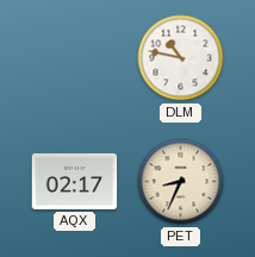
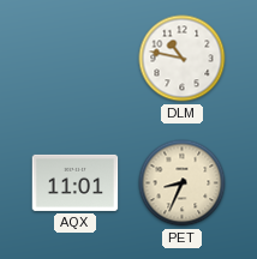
AQX: 02:17 -> 11:01
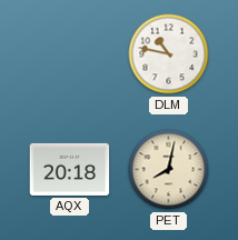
AQX: 11:01 -> 20:18
PET: 8:34 -> 8:02
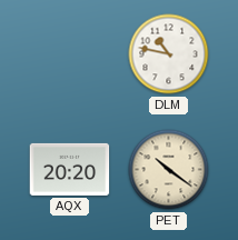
AQX: 20:18 -> 20:20
PET: 8:02 -> 10:21
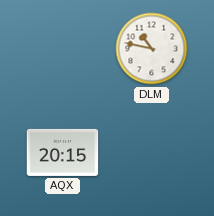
AQX: 20:20 -> 20:15
PET: 10:21 -> none
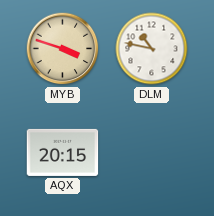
MYB: none -> 3:48
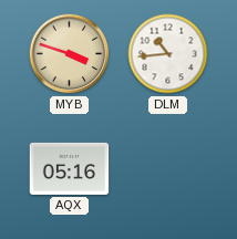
DLM: 10:47 -> 10:44
AQX: 20:15 -> 05:16
